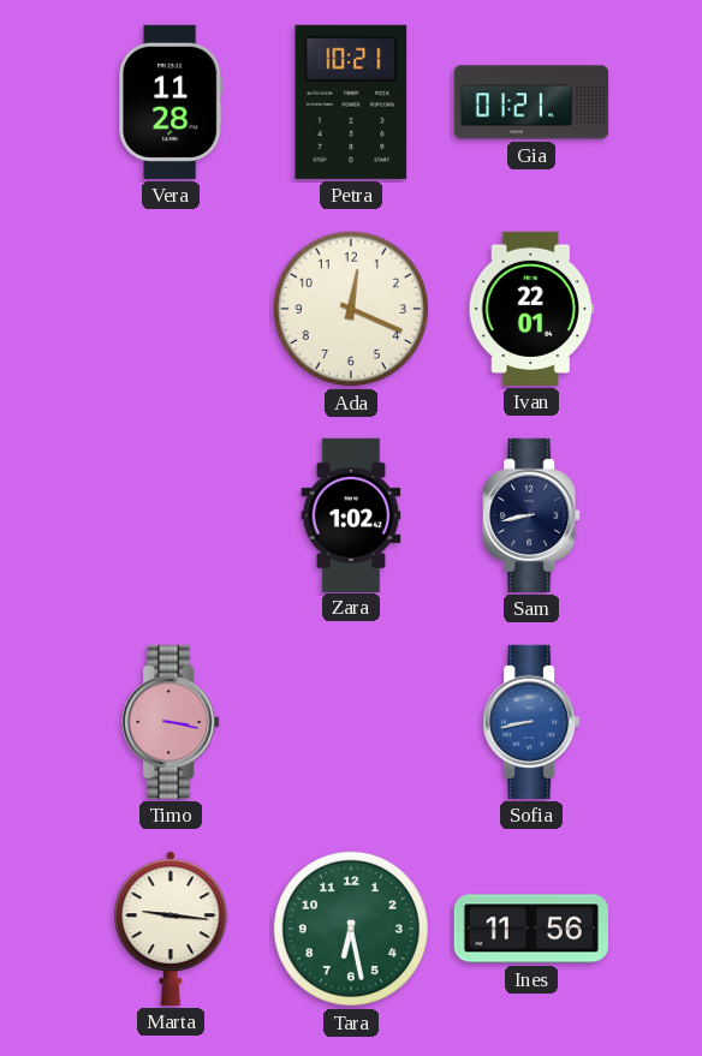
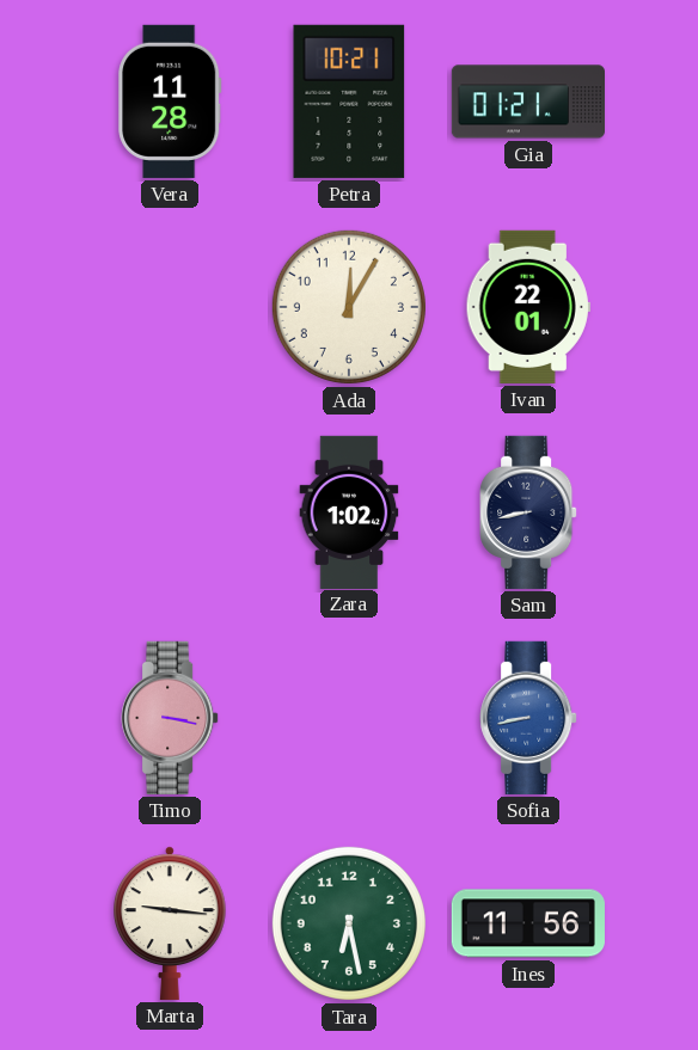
Ada: 12:19 -> 12:05
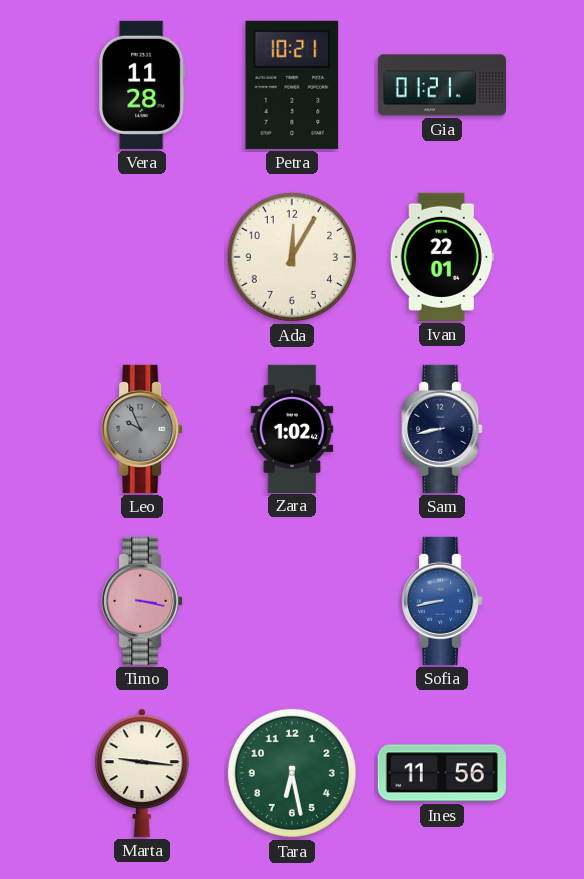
Leo: none -> 9:56
